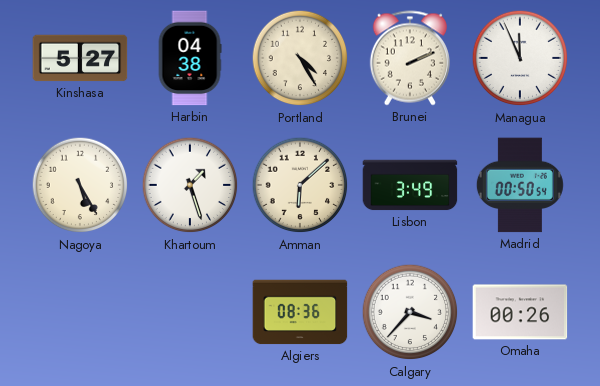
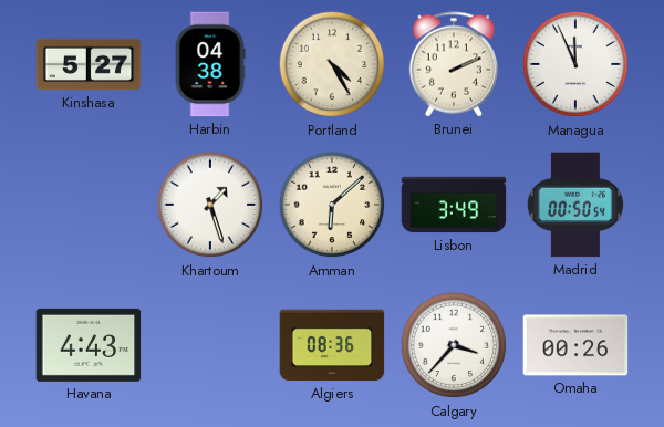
Nagoya: 5:25 -> none
Havana: none -> 4:43
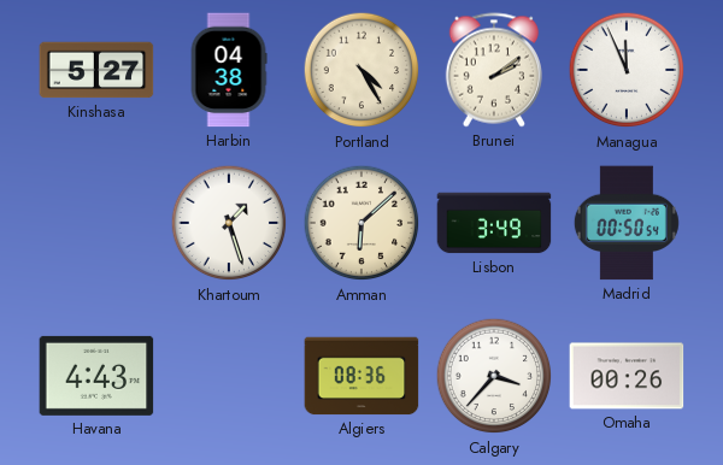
Brunei: 2:11 -> 2:09
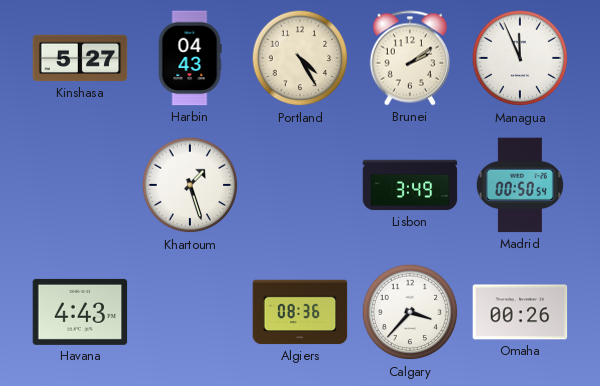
Harbin: 04:38 -> 04:43
Amman: 6:08 -> none
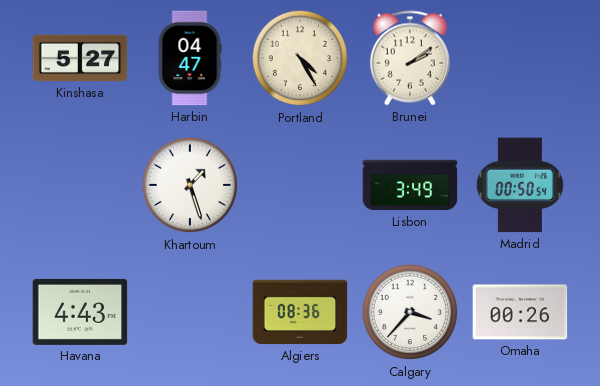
Harbin: 04:43 -> 04:47
Managua: 11:56 -> none
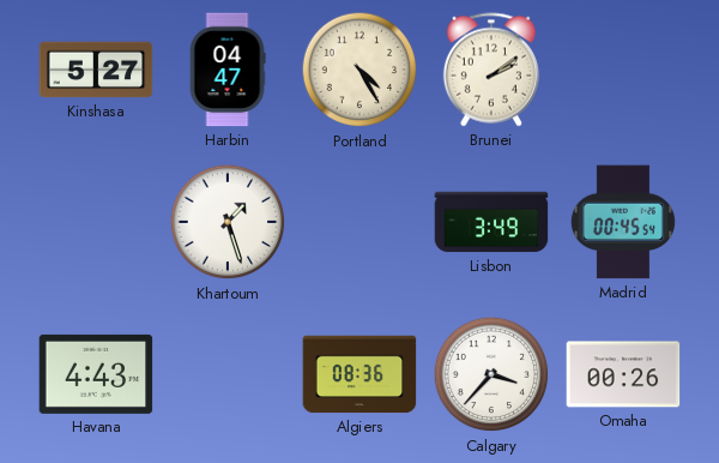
Madrid: 00:50 -> 00:45
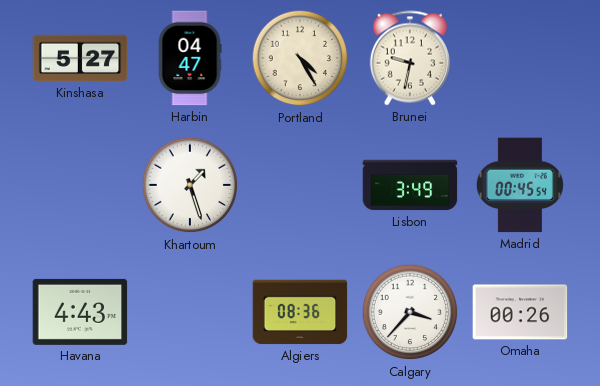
Brunei: 2:09 -> 9:32
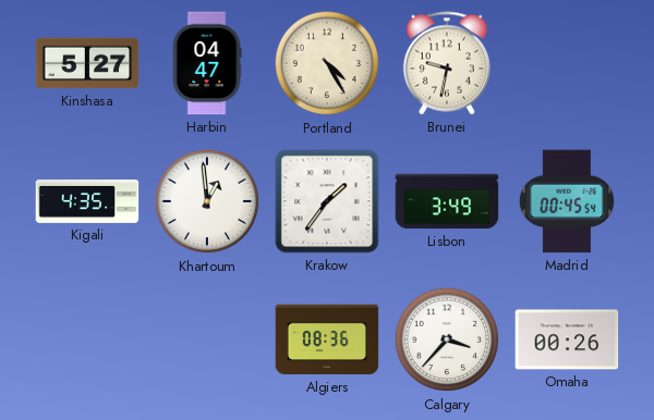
Kigali: none -> 4:35
Khartoum: 1:27 -> 12:59
Krakow: none -> 1:36
Havana: 4:43 -> none
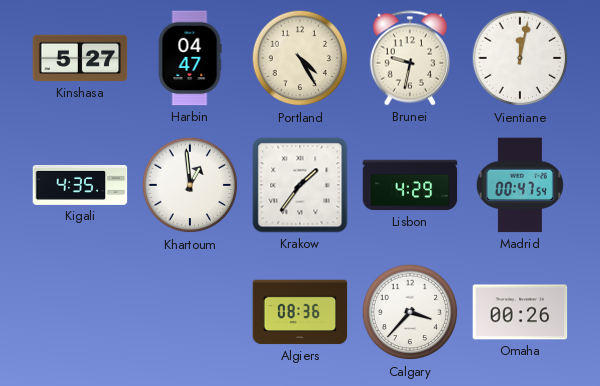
Vientiane: none -> 12:02
Lisbon: 3:49 -> 4:29
Madrid: 00:45 -> 00:47
